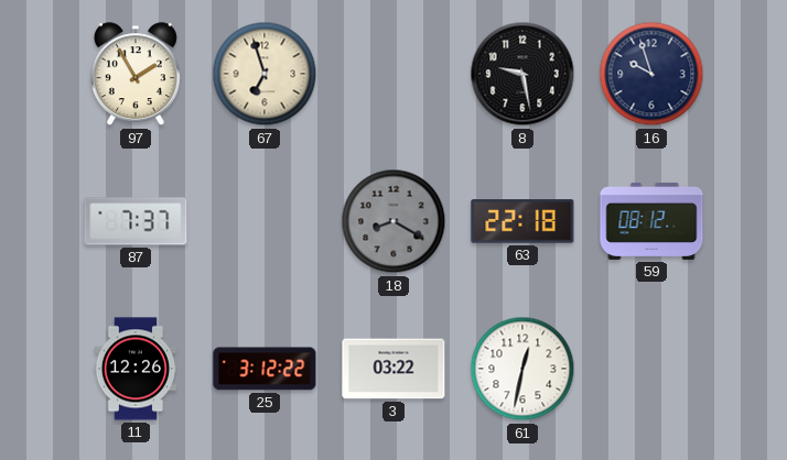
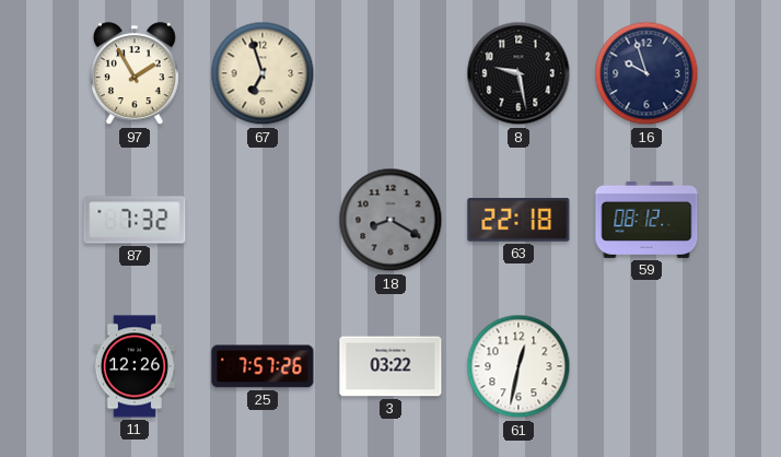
87: 7:37 -> 7:32
25: 3:12 -> 7:57
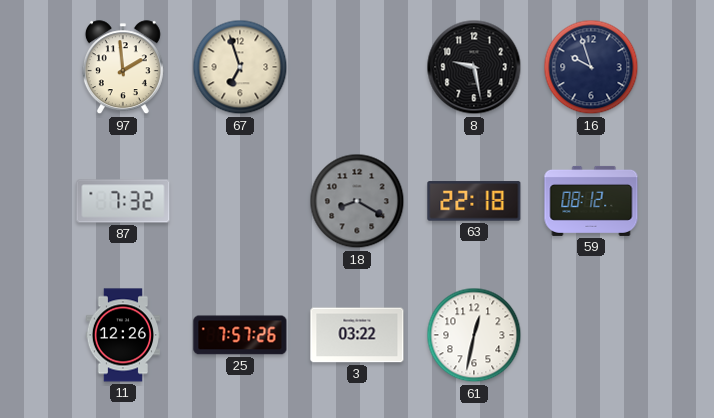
97: 1:55 -> 1:59
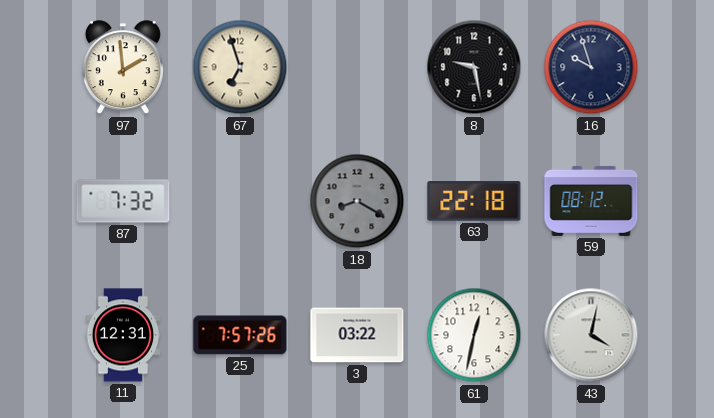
11: 12:26 -> 12:31
43: none -> 4:02
